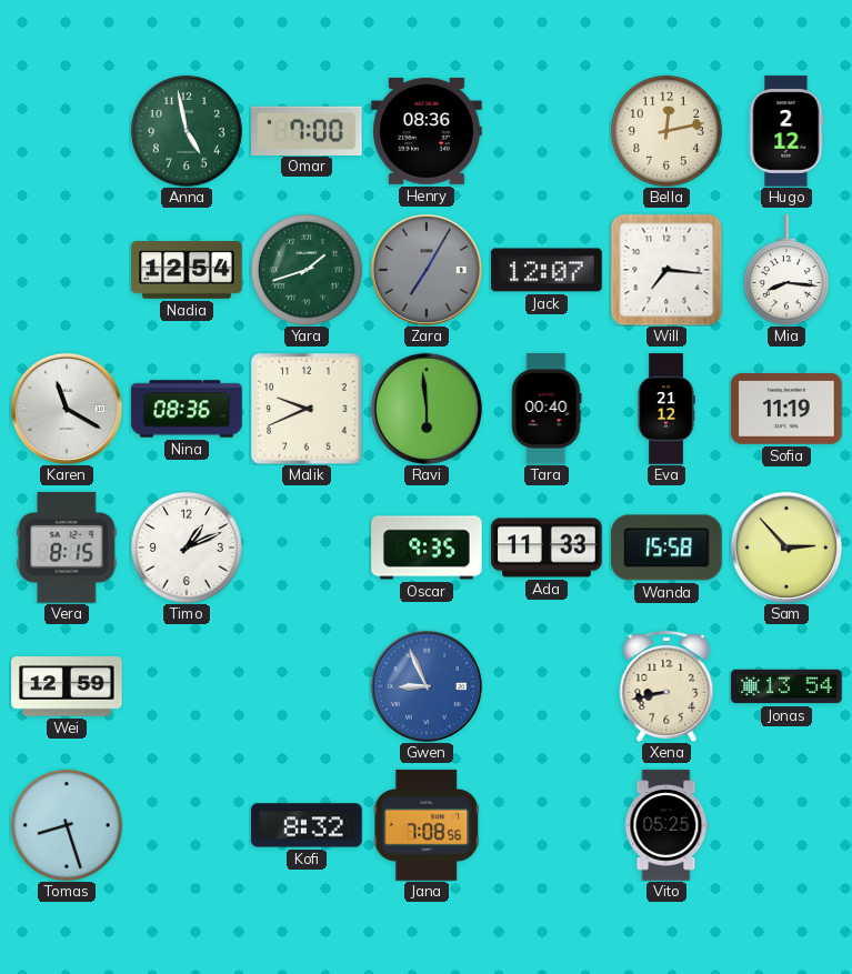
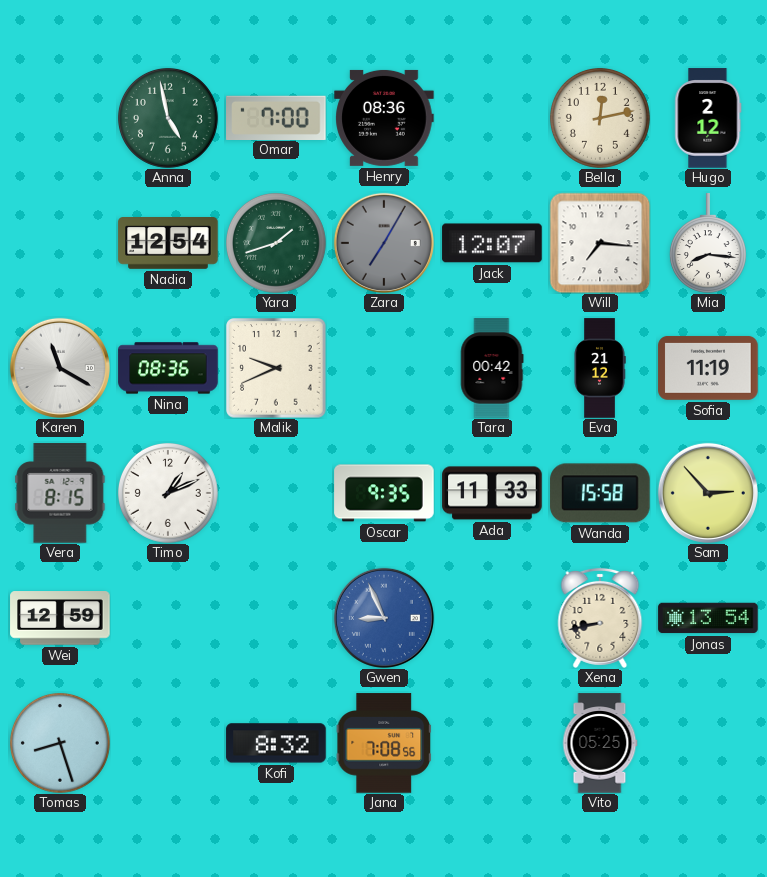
Ravi: 5:59 -> none
Tara: 00:40 -> 00:42
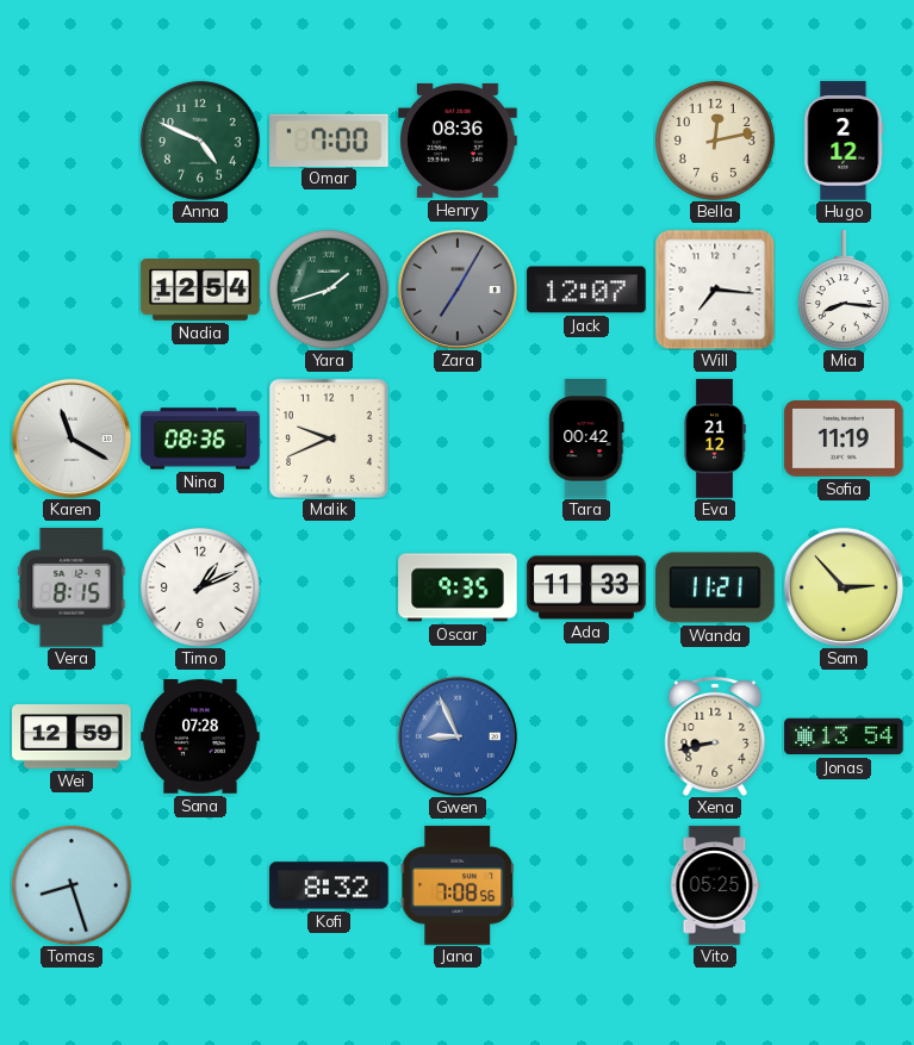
Anna: 4:58 -> 4:49
Wanda: 15:58 -> 11:21
Sana: none -> 07:28
